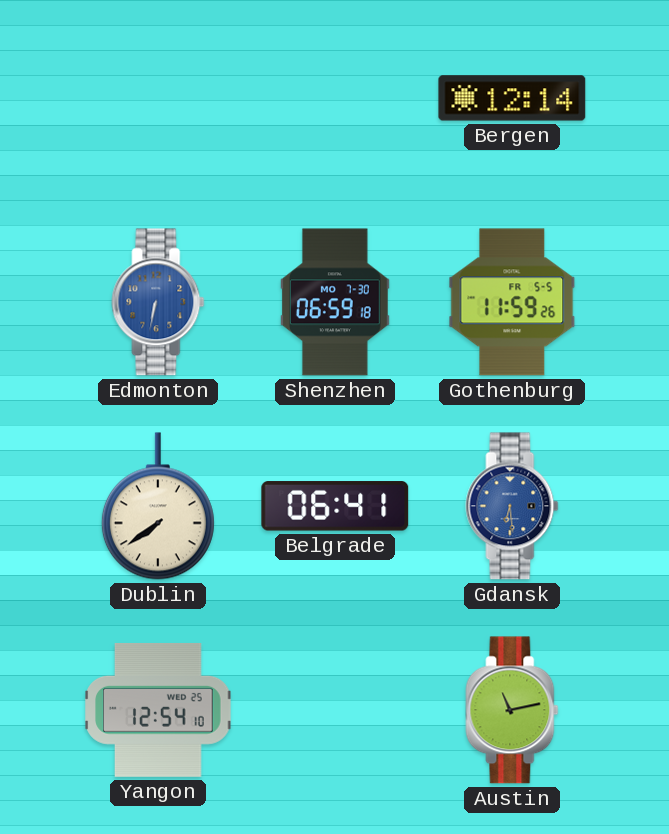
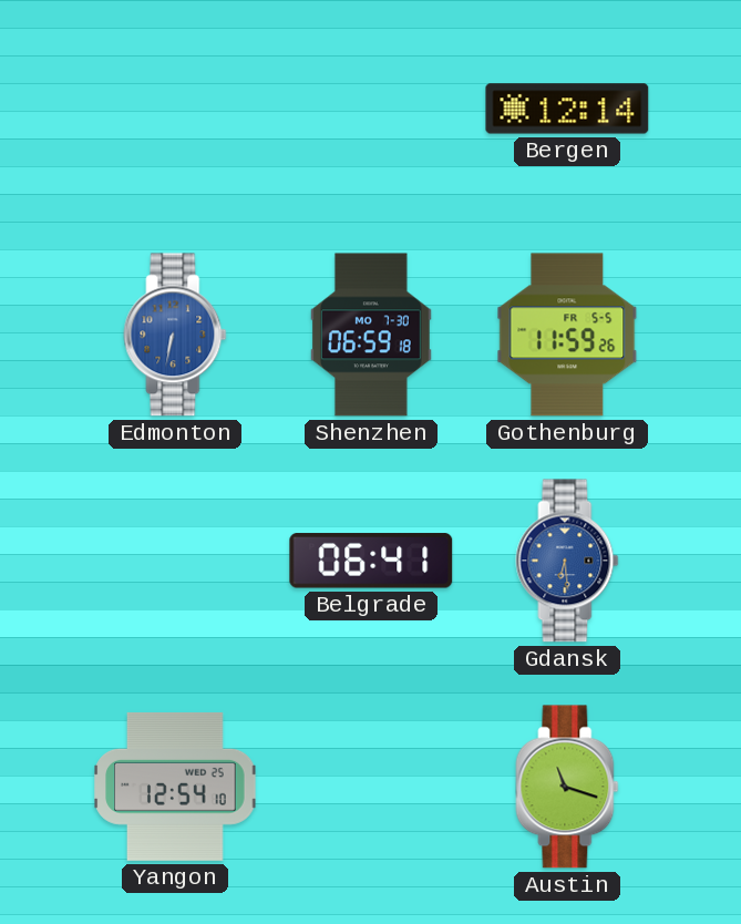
Dublin: 7:39 -> none
Austin: 11:13 -> 11:18
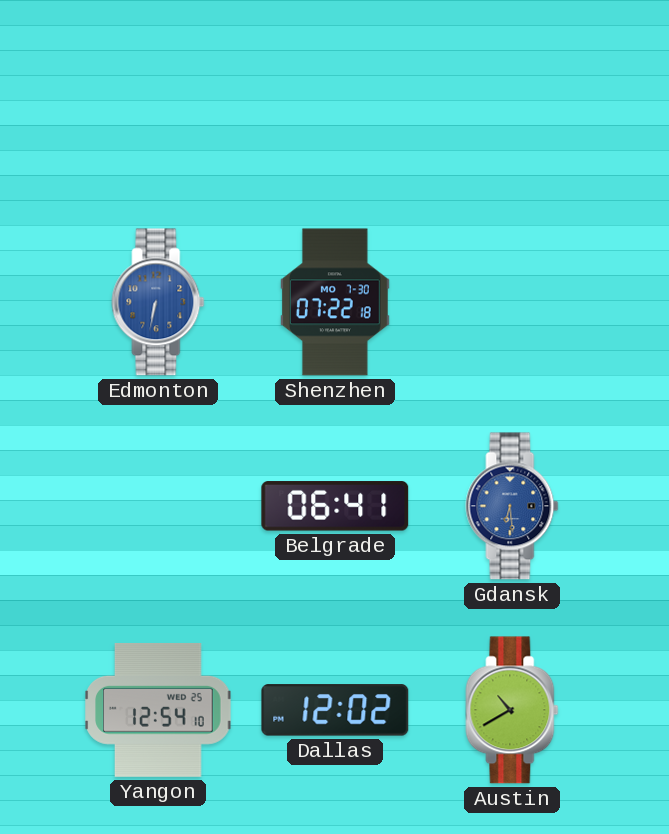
Bergen: 12:14 -> none
Shenzhen: 06:59 -> 07:22
Gothenburg: 11:59 -> none
Dallas: none -> 12:02
Austin: 11:18 -> 10:40
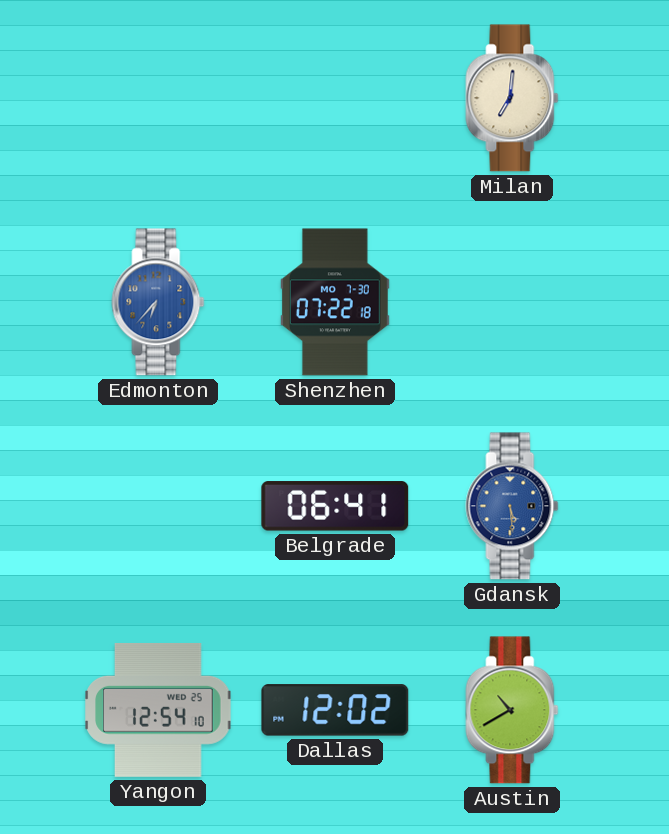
Milan: none -> 7:01
Edmonton: 6:32 -> 6:37
Gdansk: 6:29 -> 5:29
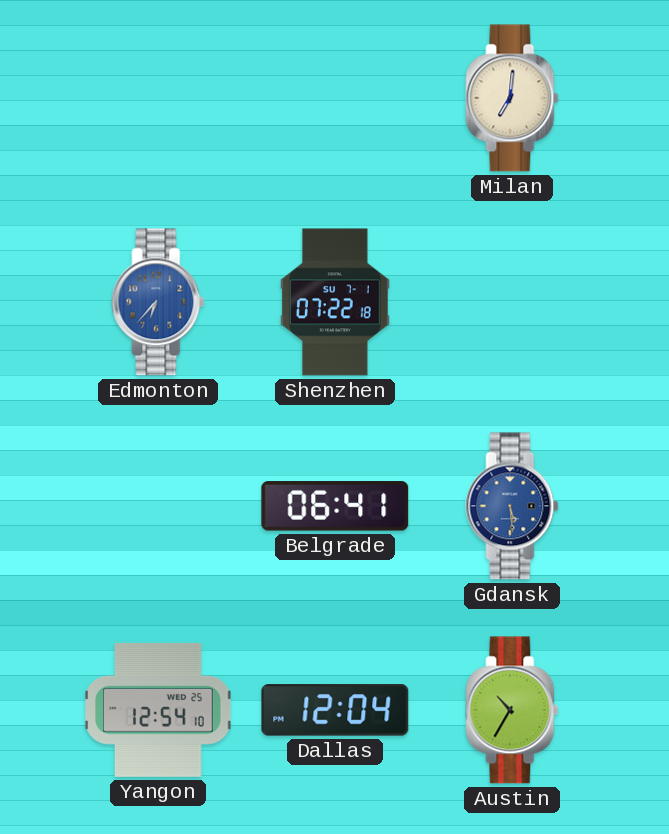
Shenzhen date: MO 7-30 -> SU 7-1
Dallas: 12:02 -> 12:04
Austin: 10:40 -> 10:35
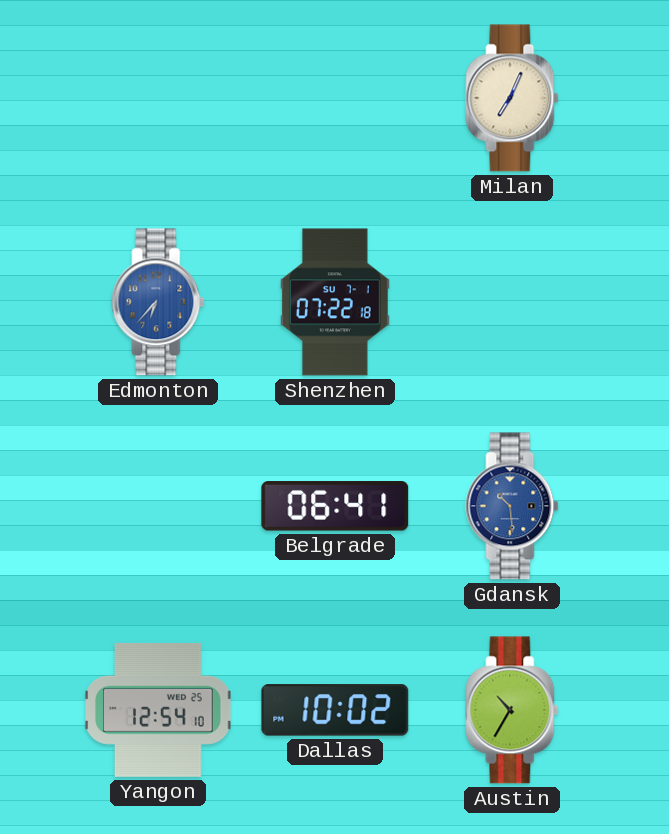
Milan: 7:01 -> 7:04
Gdansk: 5:29 -> 10:29
Dallas: 12:04 -> 10:02
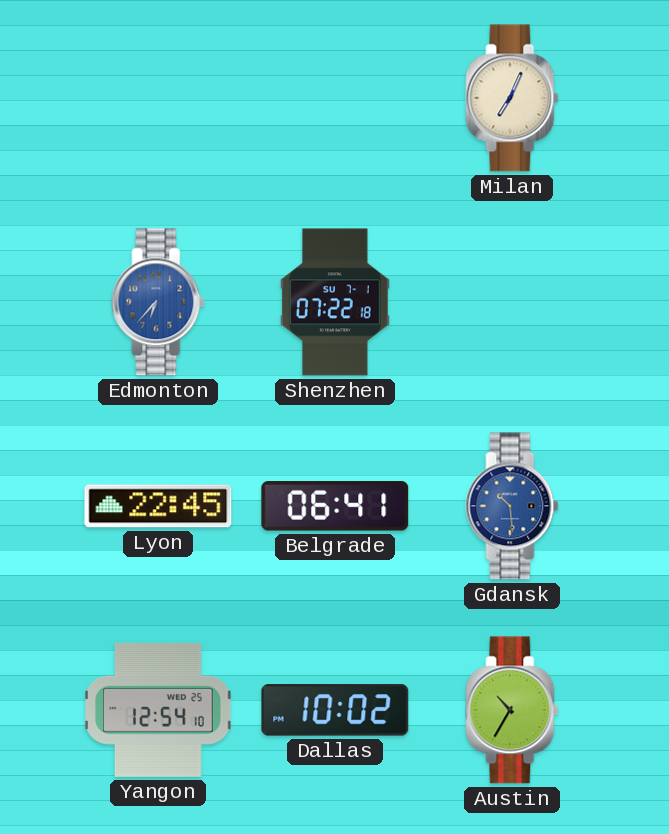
Lyon: none -> 22:45
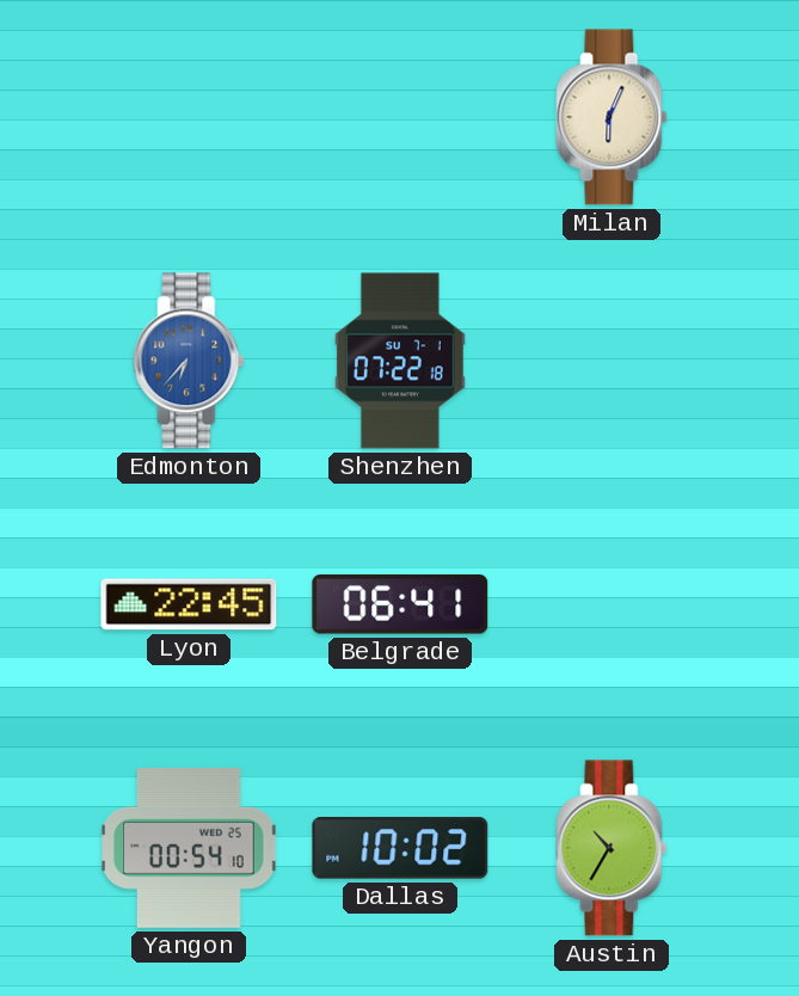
Milan: 7:04 -> 6:04
Gdansk: 10:29 -> none
Yangon: 12:54 -> 00:54
